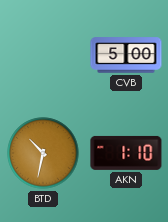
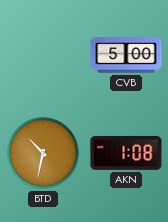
AKN: 1:10 -> 1:08
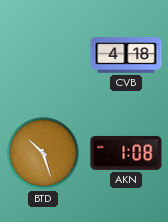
CVB: 5:00 -> 4:18
BTD: 10:32 -> 10:27
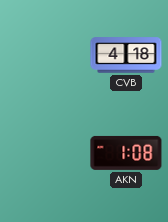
BTD: 10:27 -> none
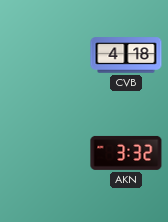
AKN: 1:08 -> 3:32
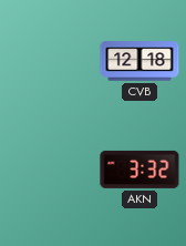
CVB: 4:18 -> 12:18
